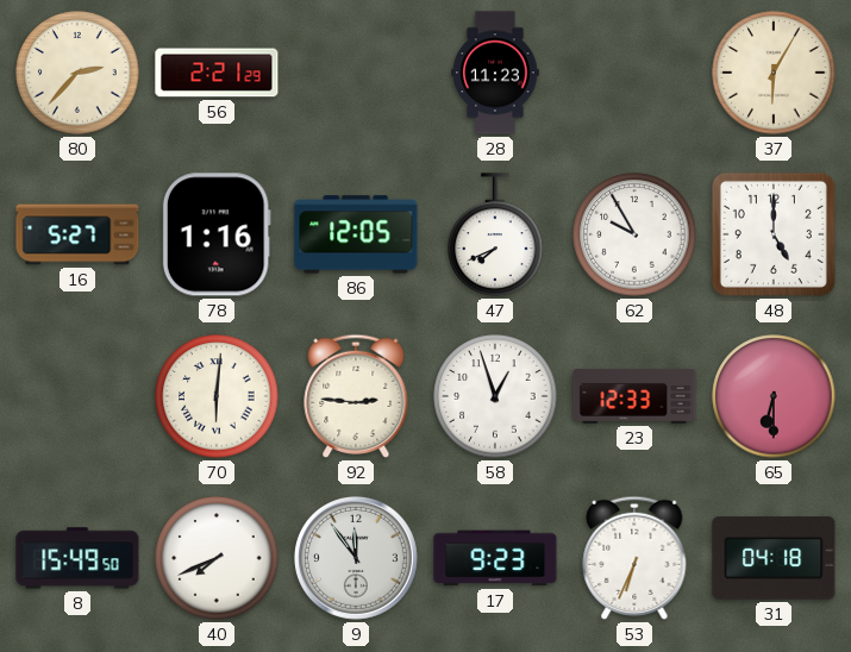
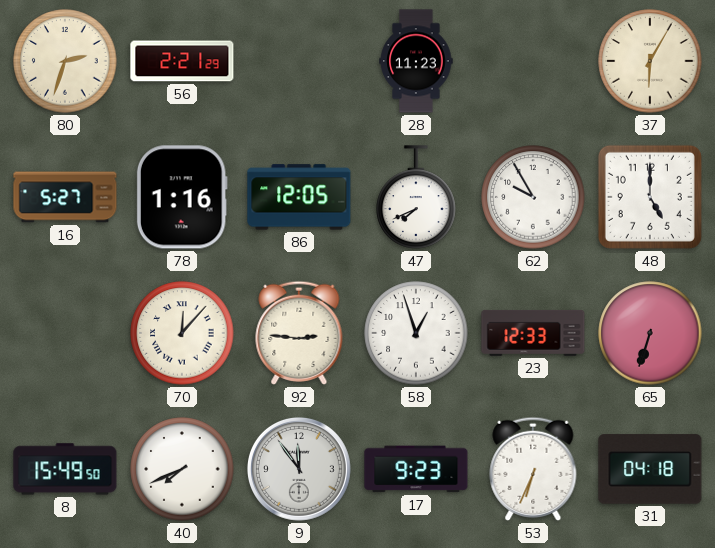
80: 2:37 -> 2:33
70: 6:01 -> 12:07
65: 6:30 -> 6:33
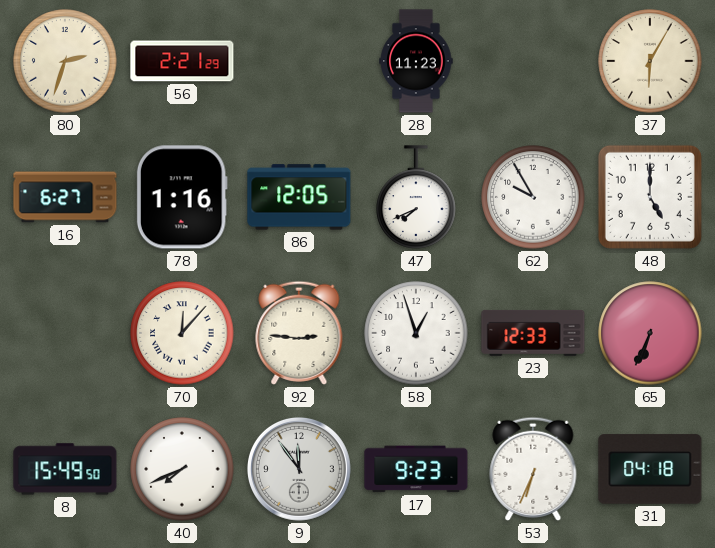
16: 5:27 -> 6:27
65: 6:33 -> 6:34
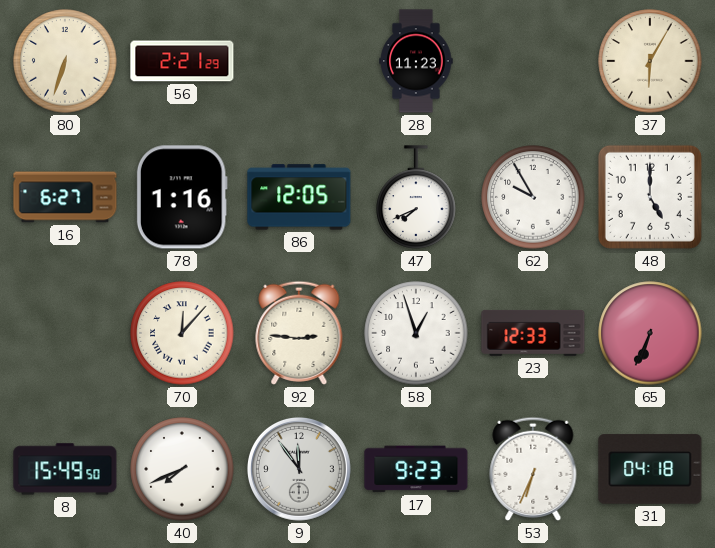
80: 2:33 -> 6:33
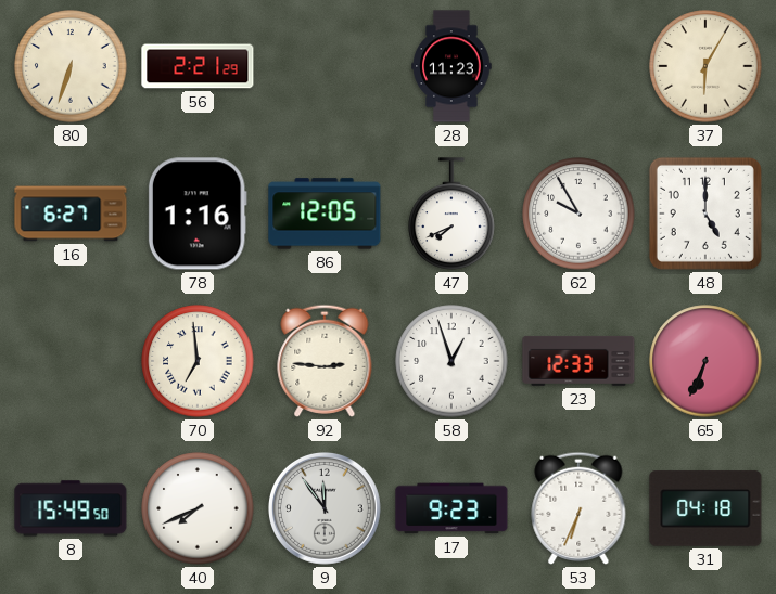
70: 12:07 -> 6:59
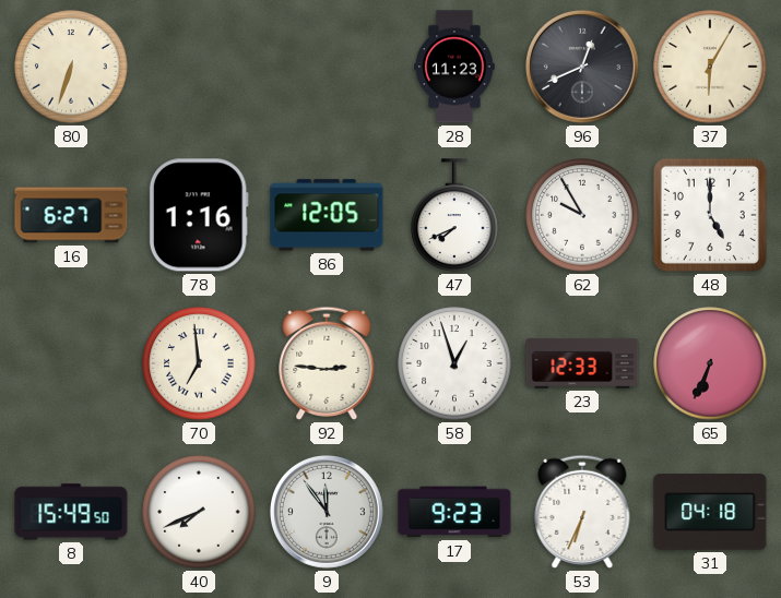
56: 2:21 -> none
96: none -> 12:41
